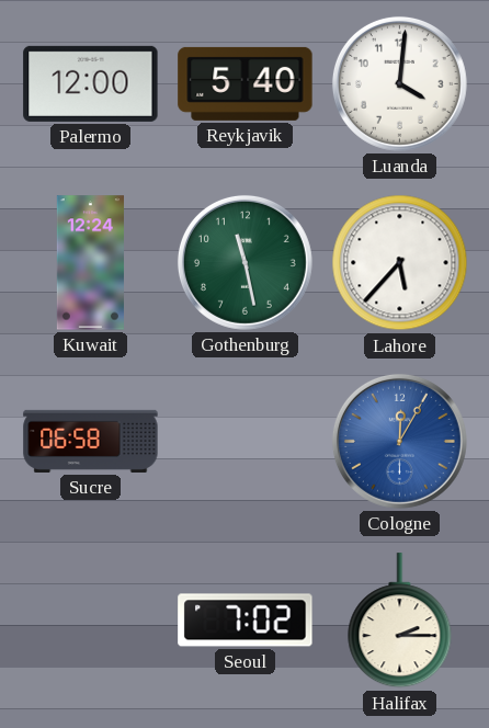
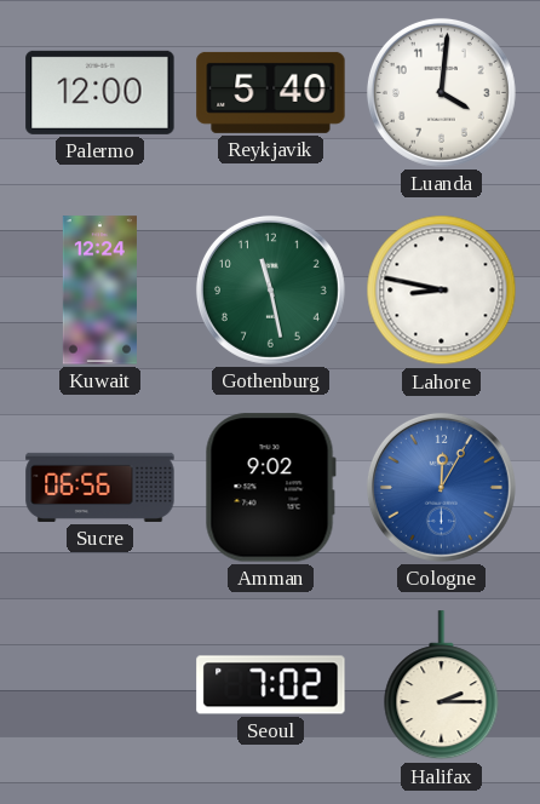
Lahore: 5:37 -> 8:47
Sucre: 06:58 -> 06:56
Amman: none -> 9:02
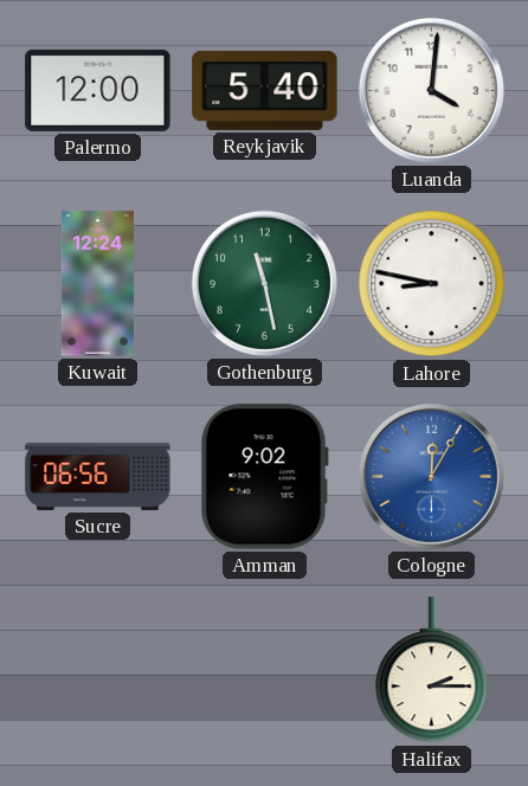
Seoul: 7:02 -> none
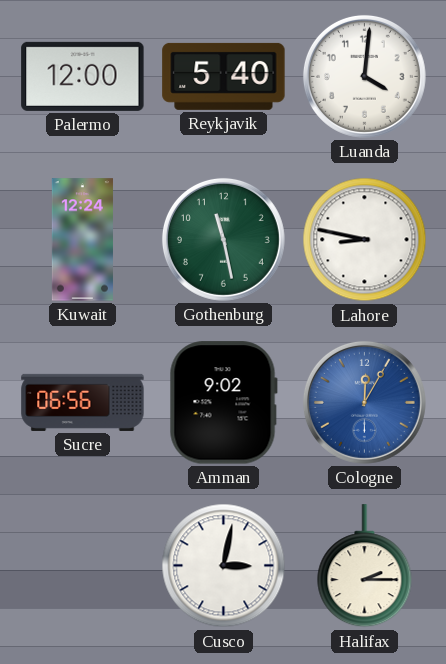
Cusco: none -> 3:02
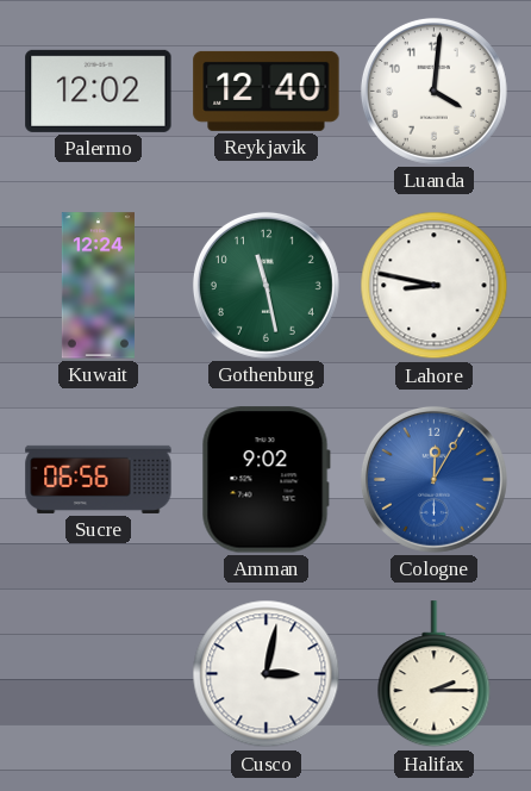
Palermo: 12:00 -> 12:02
Reykjavik: 5:40 -> 12:40
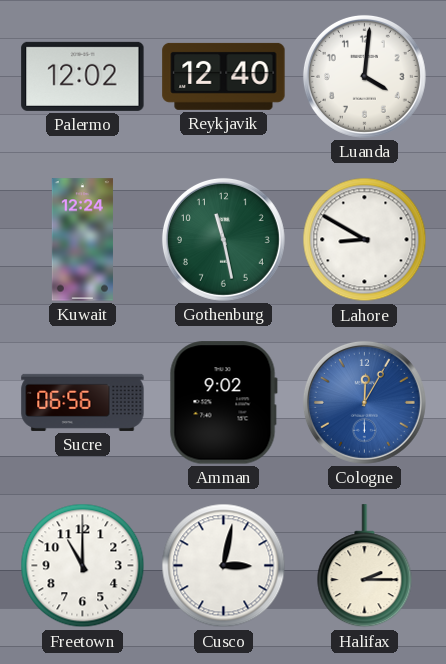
Lahore: 8:47 -> 8:50
Freetown: none -> 11:00
